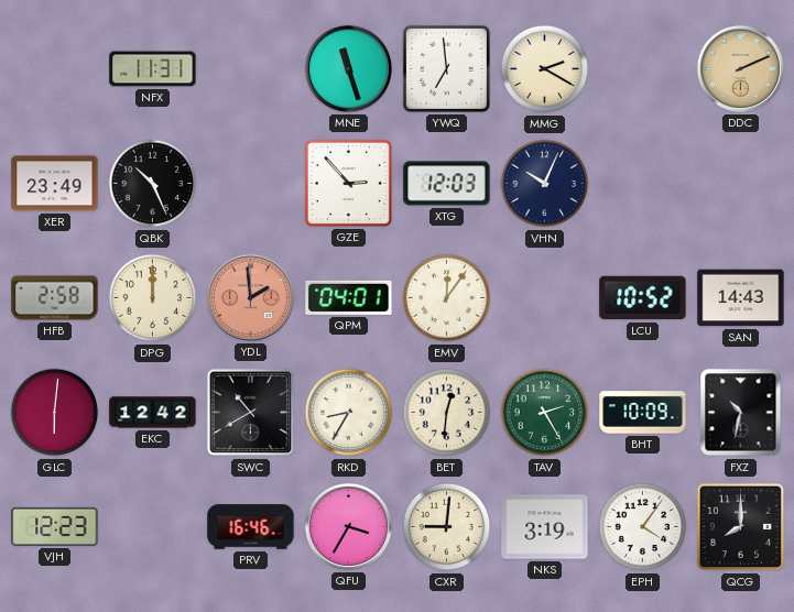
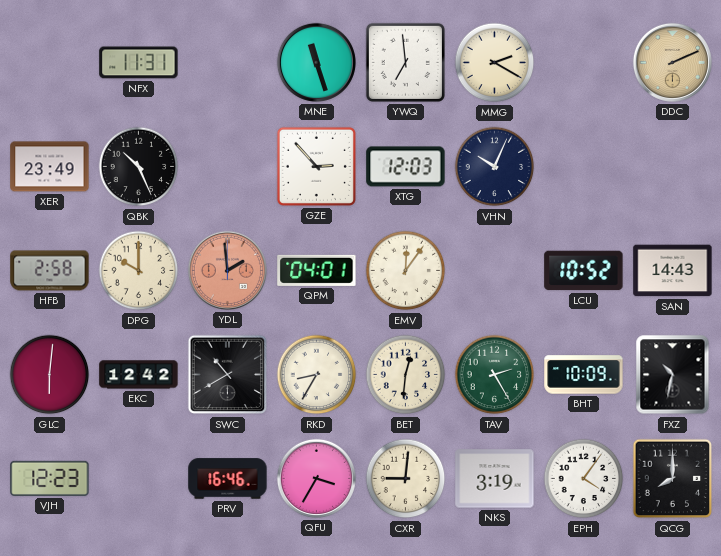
DPG: 12:00 -> 10:00
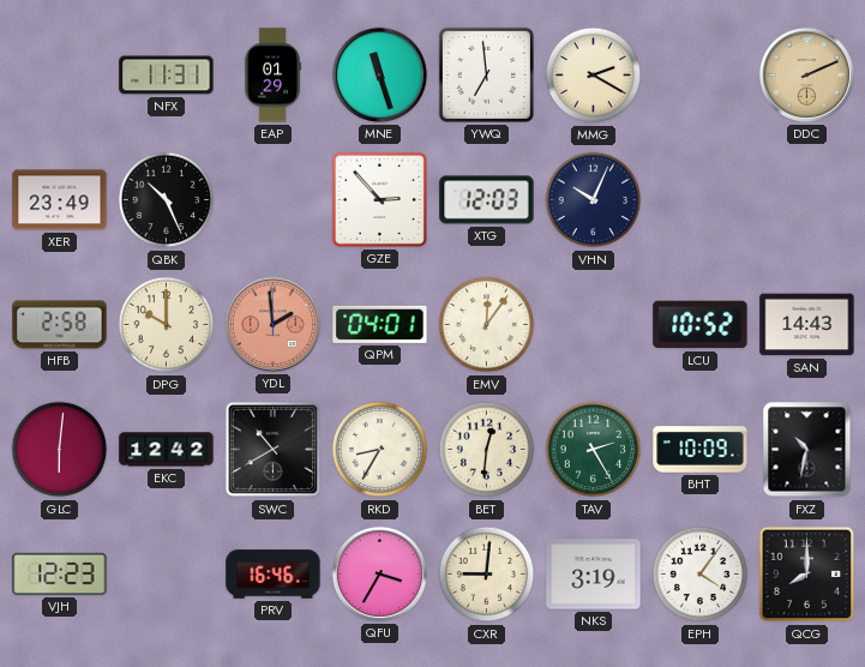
EAP: none -> 01:29
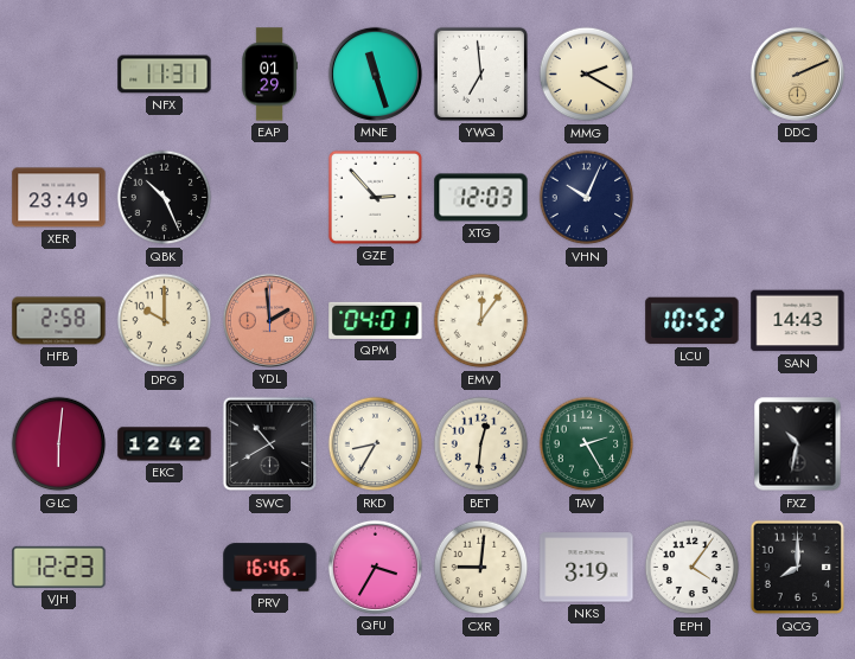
BHT: 10:09 -> none
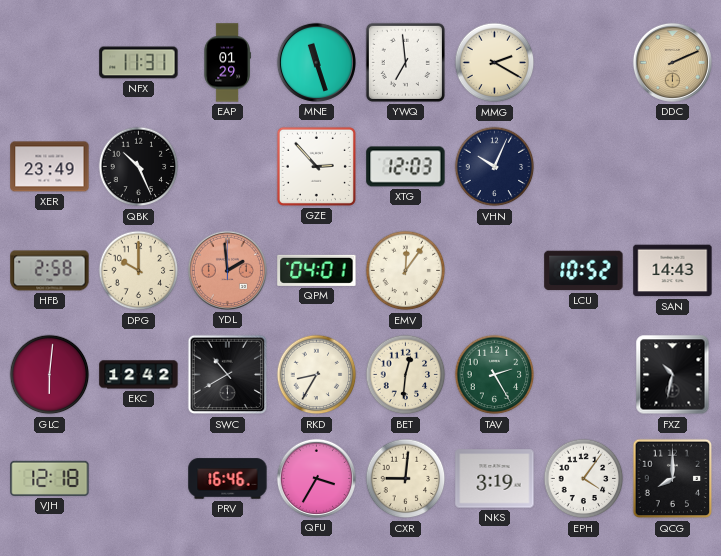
VJH: 12:23 -> 12:18
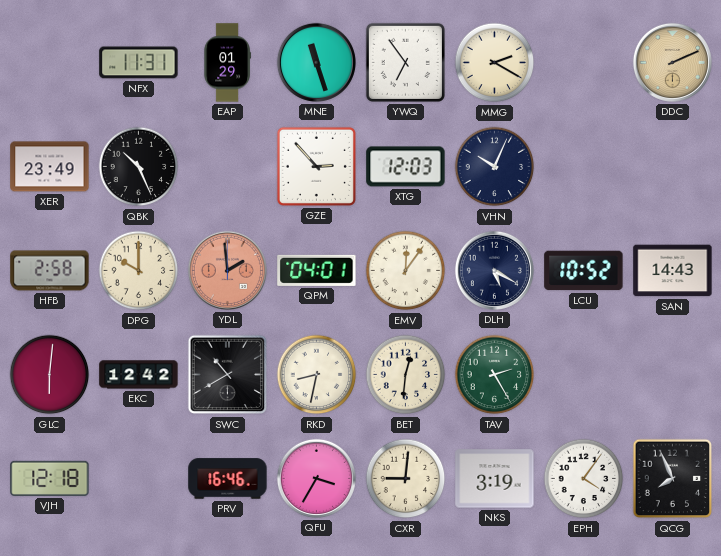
YWQ: 6:59 -> 6:54
DLH: none -> 5:20
RKD: 8:35 -> 8:32
FXZ: 10:32 -> none
QCG: 8:00 -> 7:56
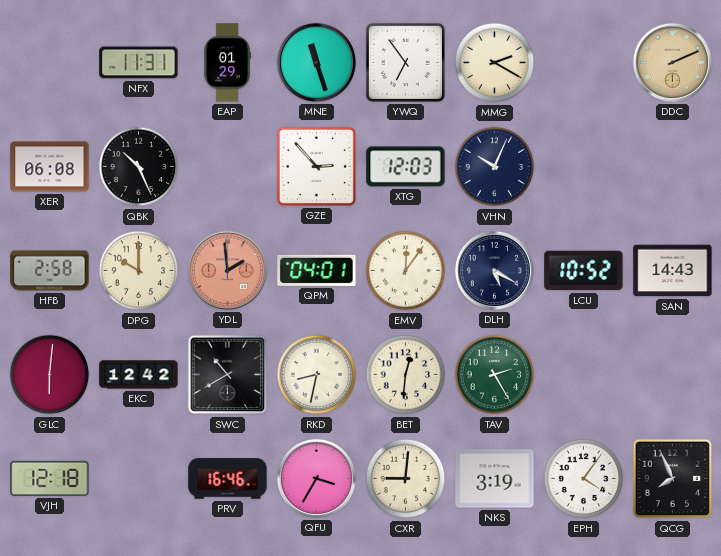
XER: 23:49 -> 06:08
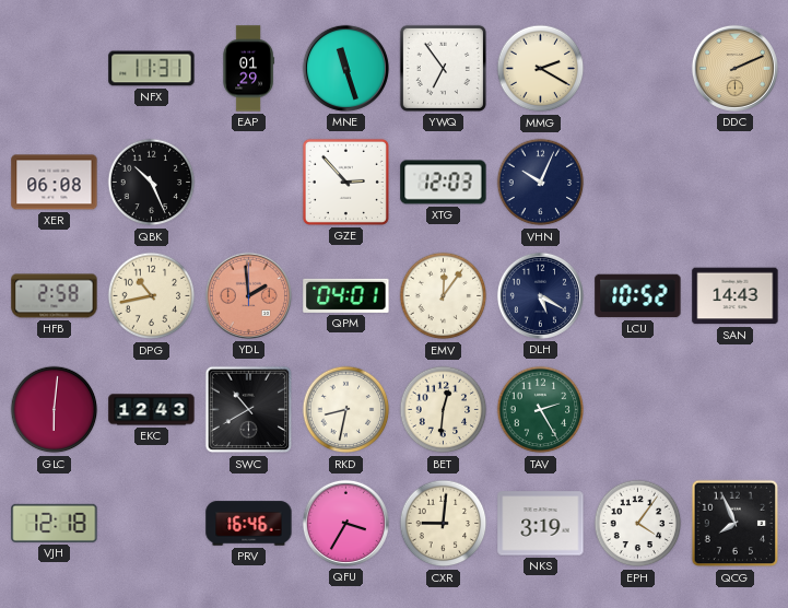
DPG: 10:00 -> 10:43
EKC: 12:42 -> 12:43
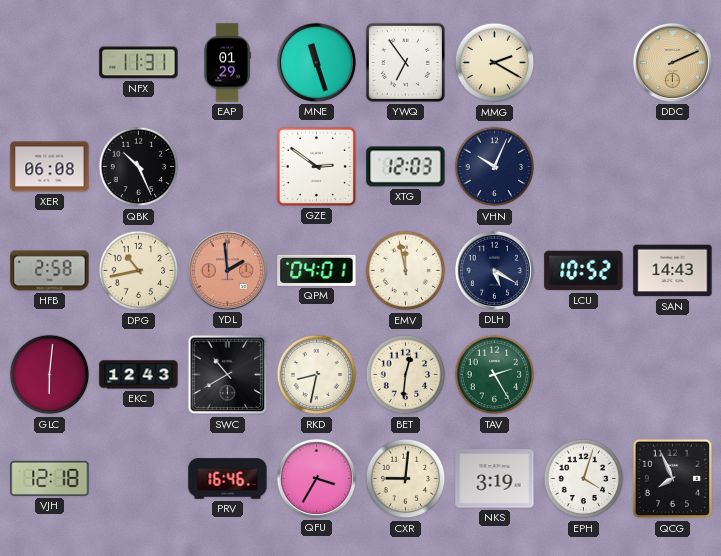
GZE: 2:53 -> 2:51
EMV: 12:06 -> 11:58
EPH: 4:06 -> 4:03
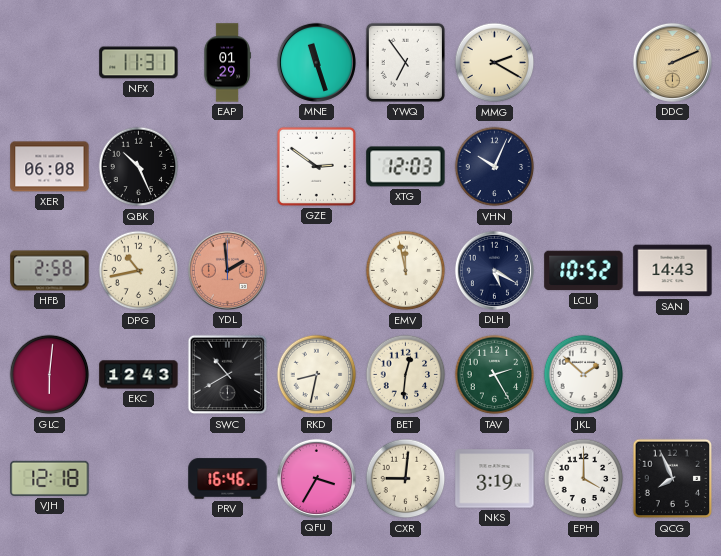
QPM: 04:01 -> none
JKL: none -> 1:52
EPH: 4:03 -> 4:00
